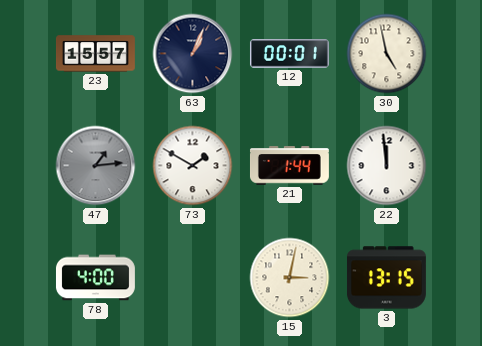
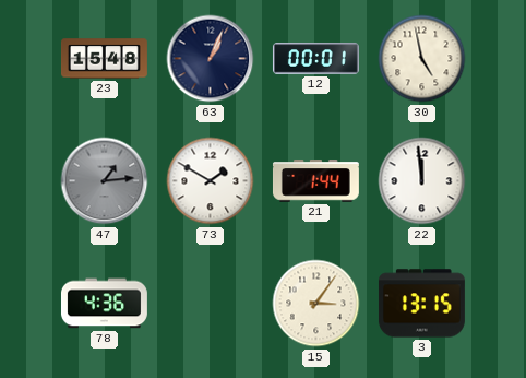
23: 15:57 -> 15:48
78: 4:00 -> 4:36
15: 3:02 -> 3:06
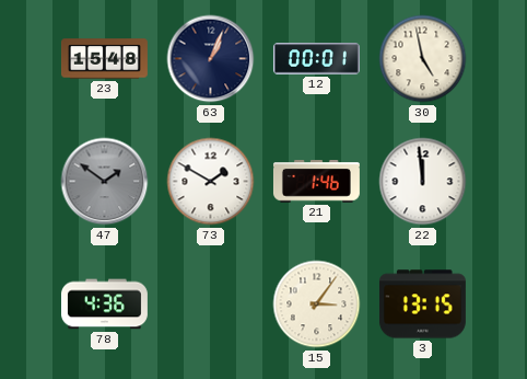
47: 1:14 -> 1:51
21: 1:44 -> 1:46
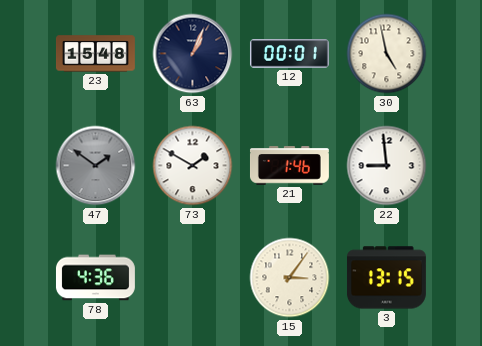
22: 11:59 -> 8:59
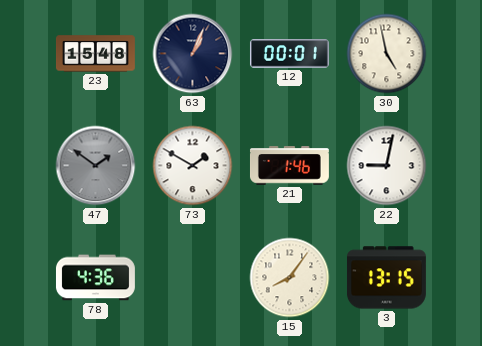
22: 8:59 -> 9:02
15: 3:06 -> 8:06
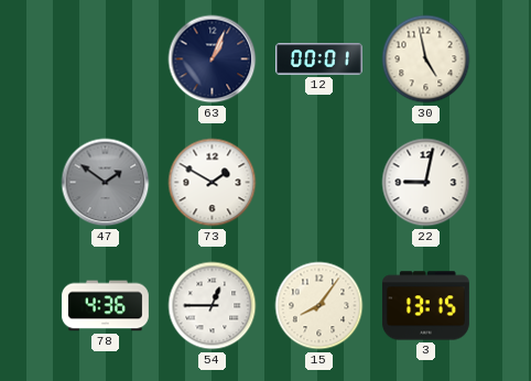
23: 15:48 -> none
21: 1:46 -> none
54: none -> 12:45
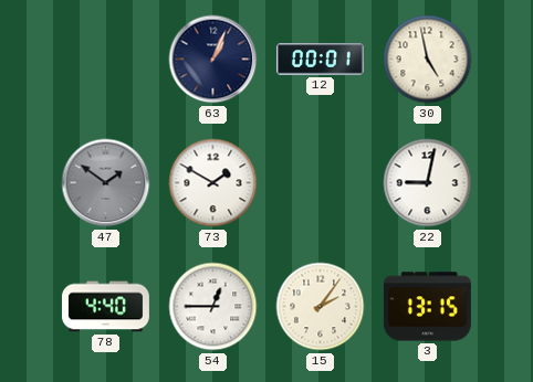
78: 4:36 -> 4:40
15: 8:06 -> 2:06
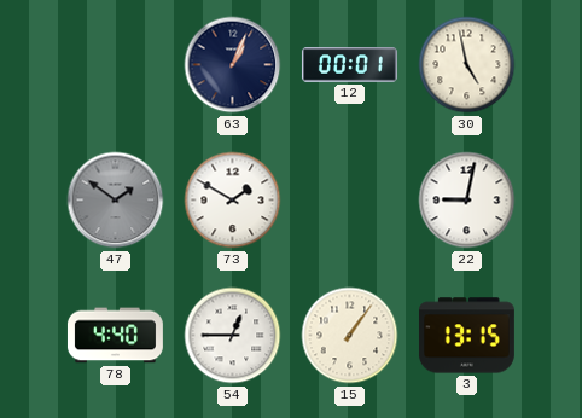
15: 2:06 -> 1:06
